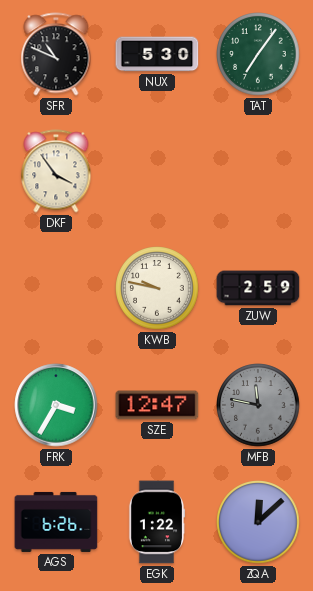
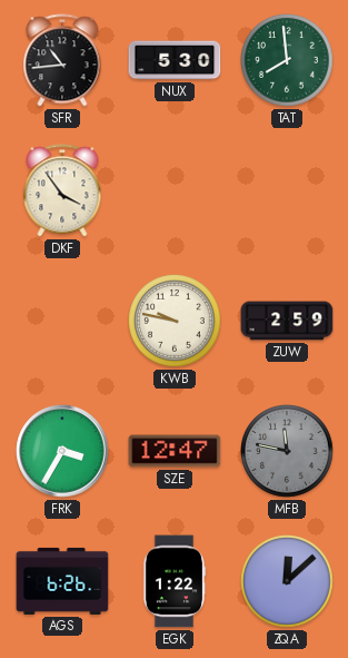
SFR: 10:49 -> 10:44
TAT: 7:06 -> 7:59
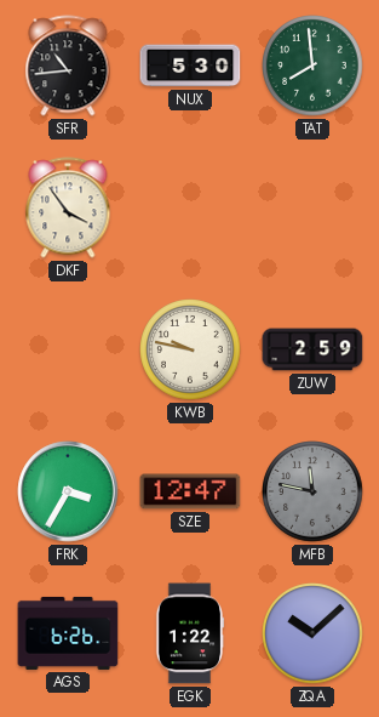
ZQA: 12:08 -> 10:08
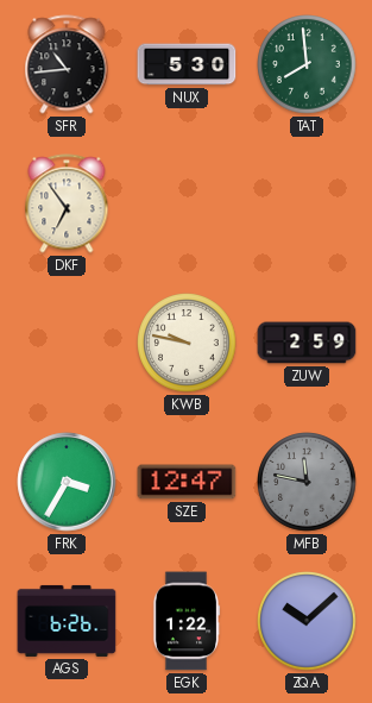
DKF: 3:54 -> 6:54
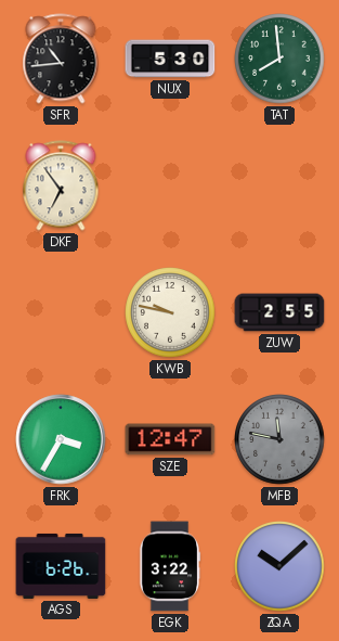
ZUW: 2:59 -> 2:55
EGK: 1:22 -> 3:22
